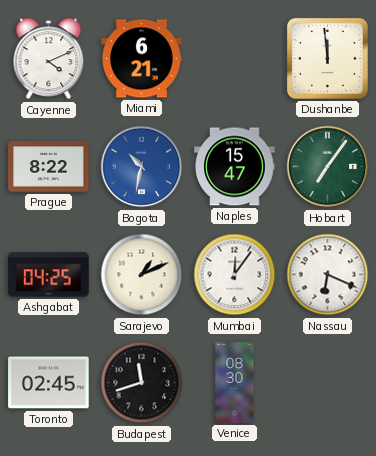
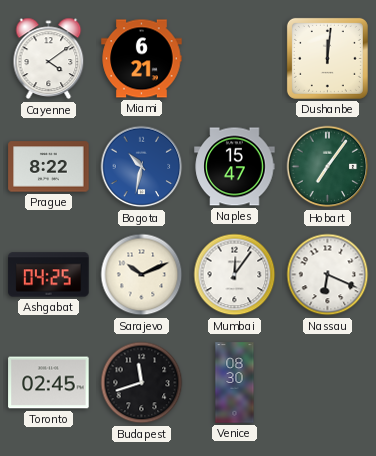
Cayenne: 4:11 -> 4:09
Dushanbe: 11:59 -> 12:01
Sarajevo: 1:11 -> 10:11
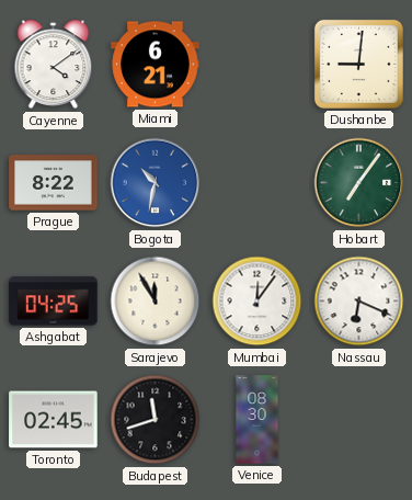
Dushanbe: 12:01 -> 9:01
Naples: 15:47 -> none
Sarajevo: 10:11 -> 11:55
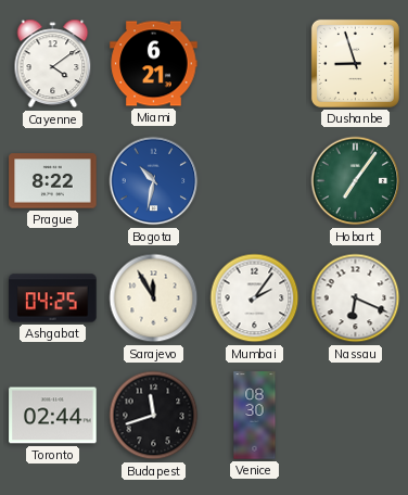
Dushanbe: 9:01 -> 8:57
Mumbai: 12:06 -> 2:06
Toronto: 02:45 -> 02:44
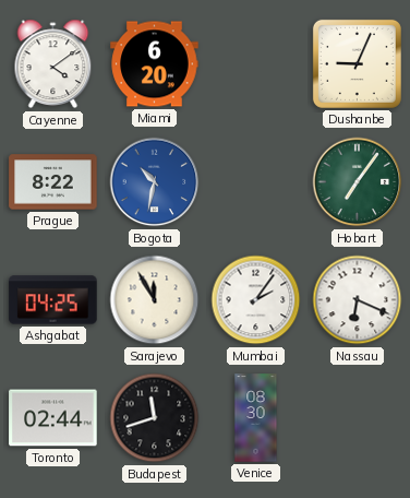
Miami: 6:21 -> 6:20
Dushanbe: 8:57 -> 9:04
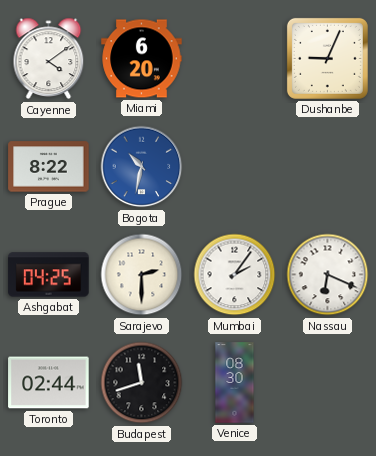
Hobart: 7:06 -> none
Sarajevo: 11:55 -> 2:30
